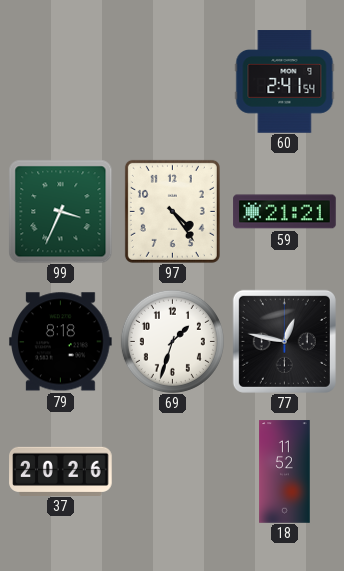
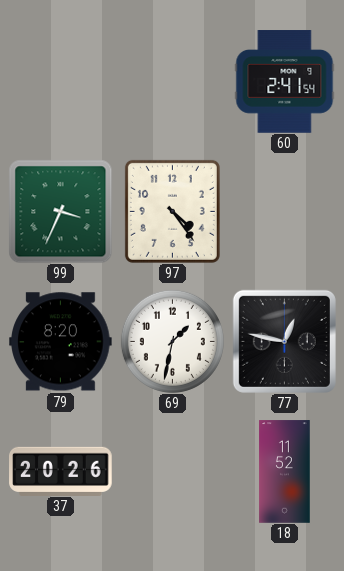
59: 21:21 -> none
79: 8:18 -> 8:20
69: 1:33 -> 1:32
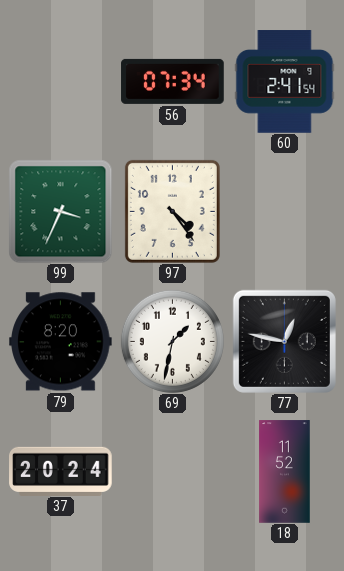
56: none -> 07:34
37: 20:26 -> 20:24
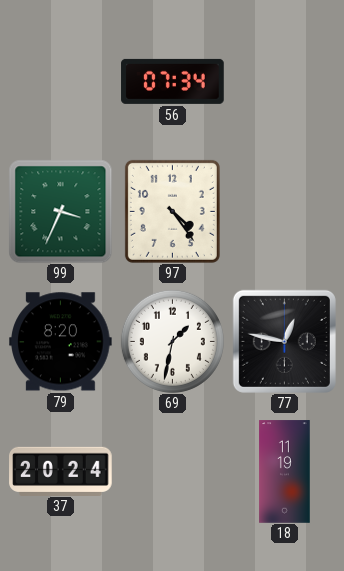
60: 2:41 -> none
18: 11:52 -> 11:19
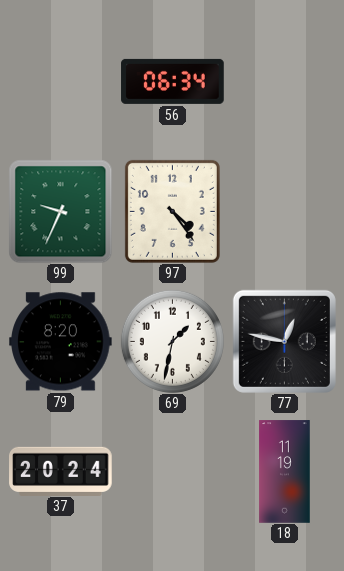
56: 07:34 -> 06:34
99: 3:34 -> 9:34
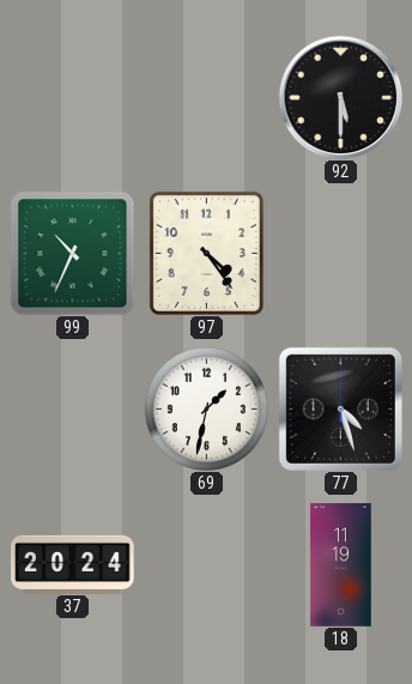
56: 06:34 -> none
92: none -> 5:30
99: 9:34 -> 10:34
79: 8:20 -> none
77: 12:47 -> 4:27
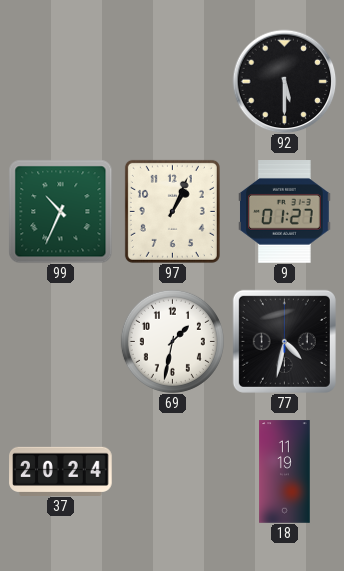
97: 4:24 -> 1:04
9: none -> 01:27
77: 4:27 -> 4:32
